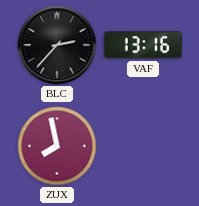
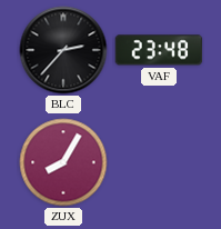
VAF: 13:16 -> 23:48
ZUX: 7:58 -> 8:05
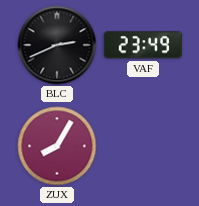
BLC: 2:37 -> 2:41
VAF: 23:48 -> 23:49
